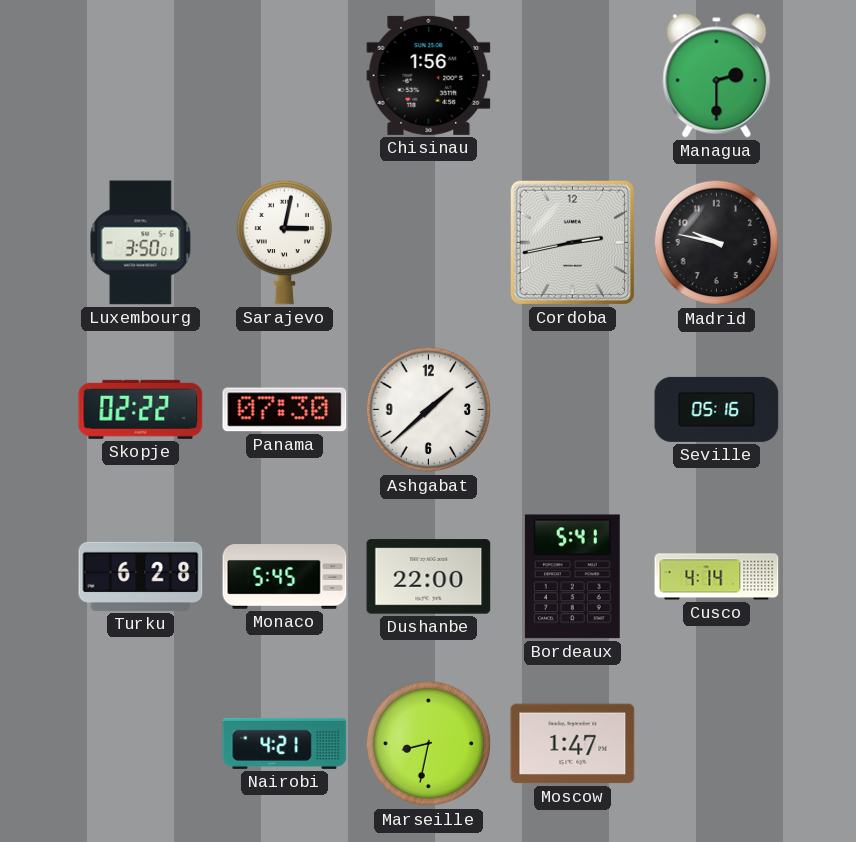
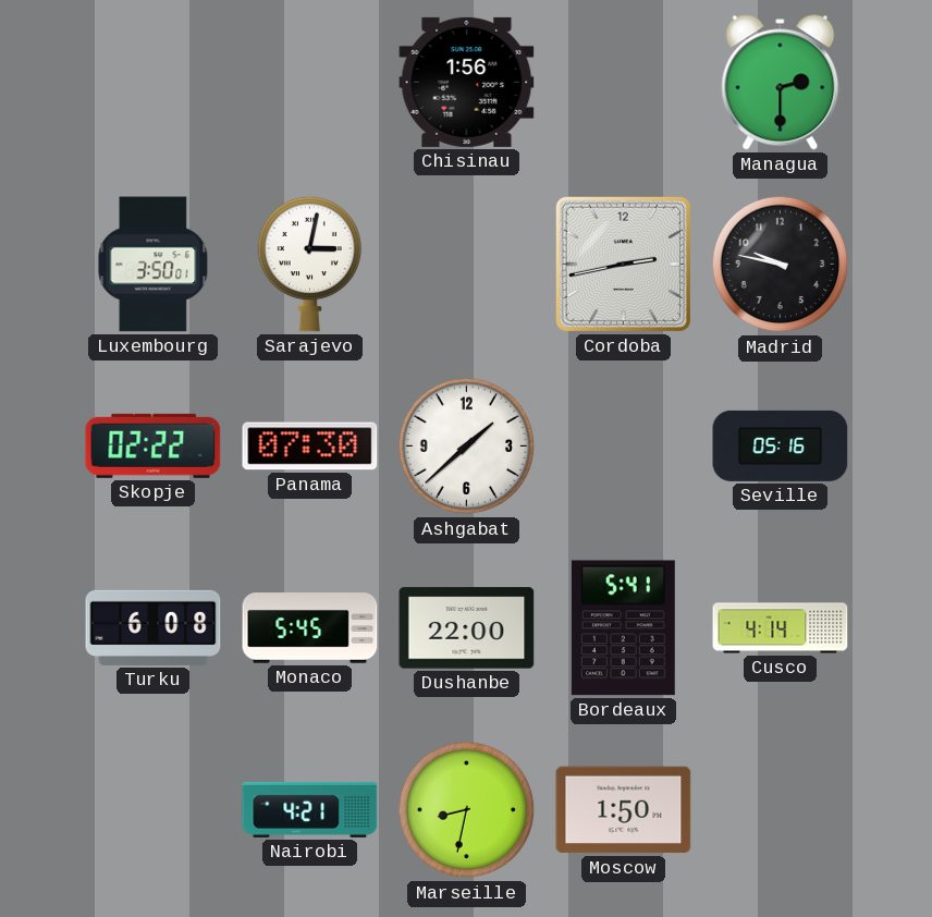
Turku: 6:28 -> 6:08
Moscow: 1:47 -> 1:50
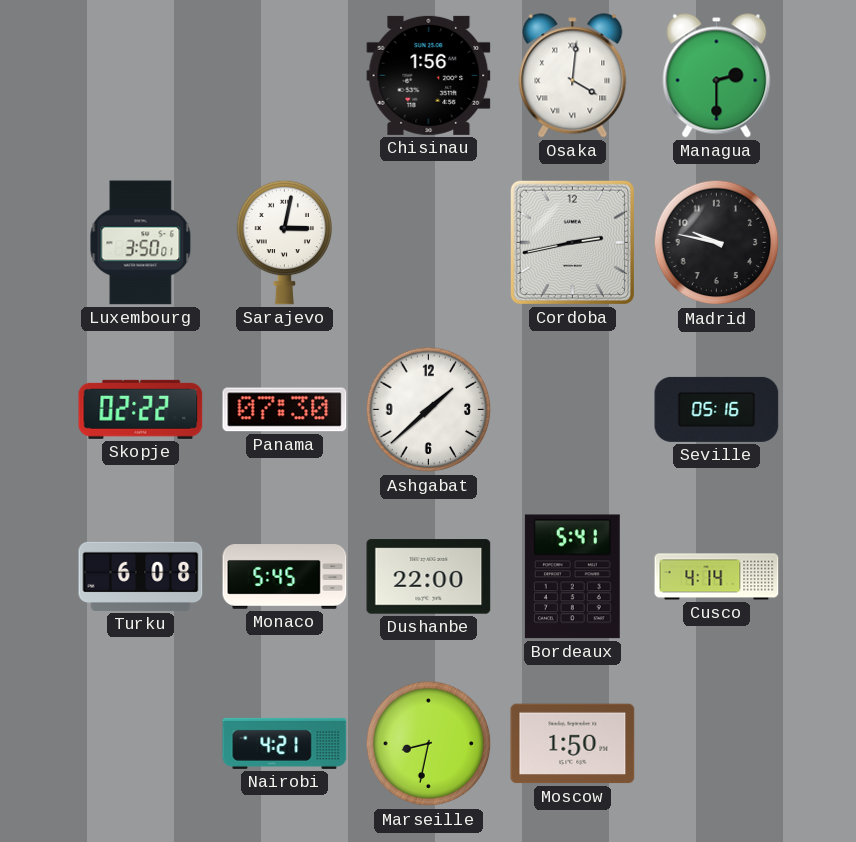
Osaka: none -> 4:01
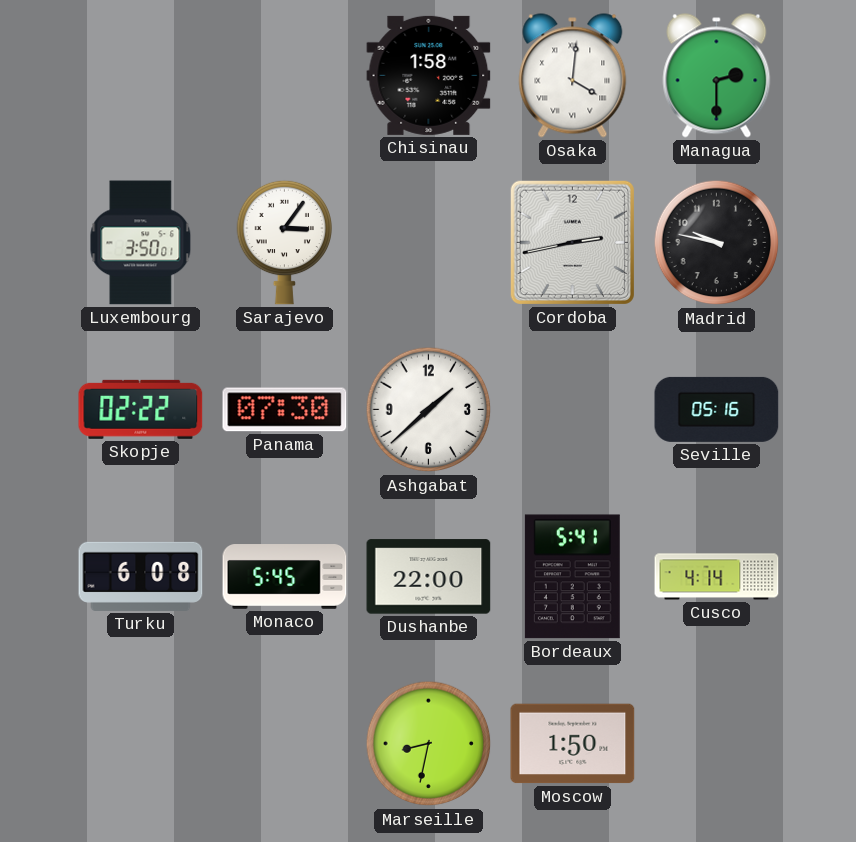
Chisinau: 1:56 -> 1:58
Sarajevo: 3:02 -> 3:06
Nairobi: 4:21 -> none
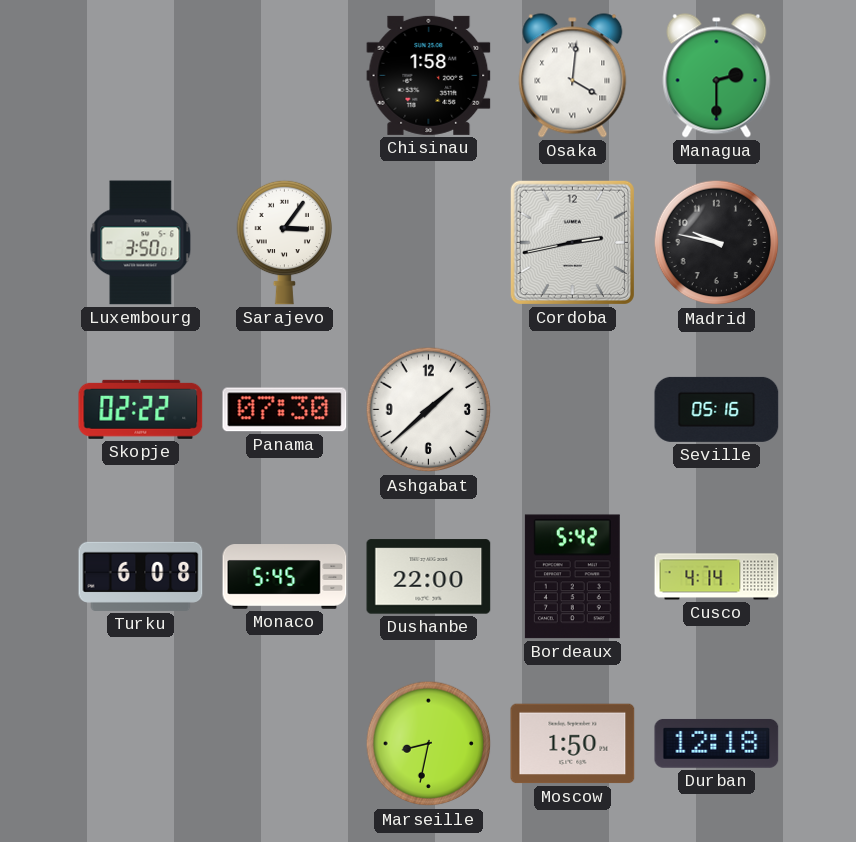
Bordeaux: 5:41 -> 5:42
Durban: none -> 12:18
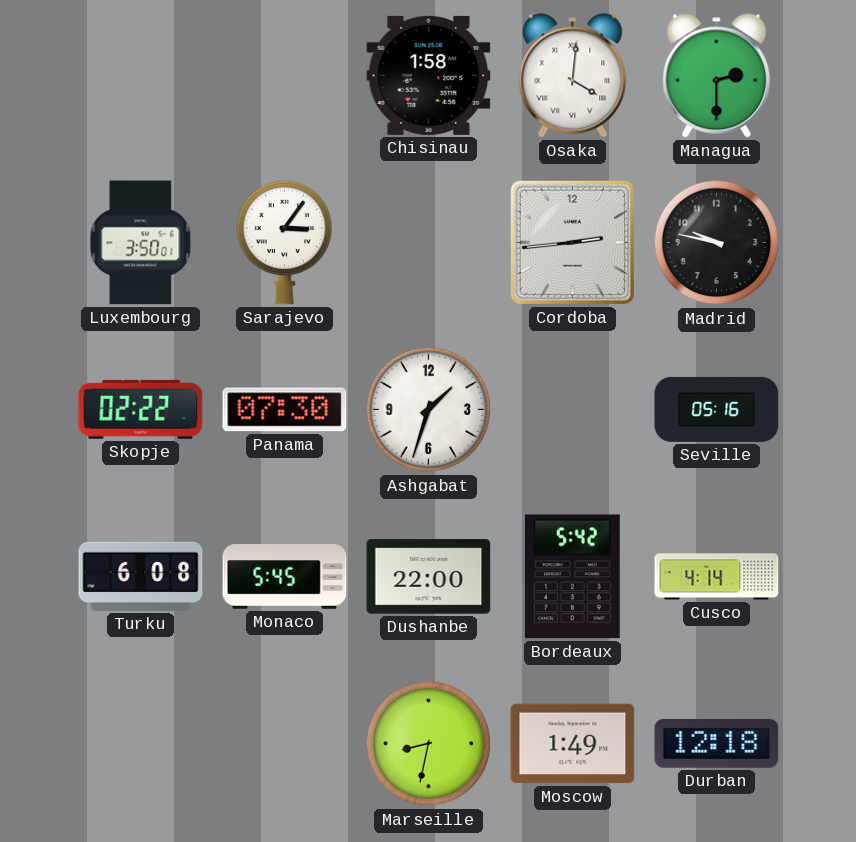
Cordoba: 2:43 -> 2:44
Ashgabat: 1:38 -> 1:33
Moscow: 1:50 -> 1:49
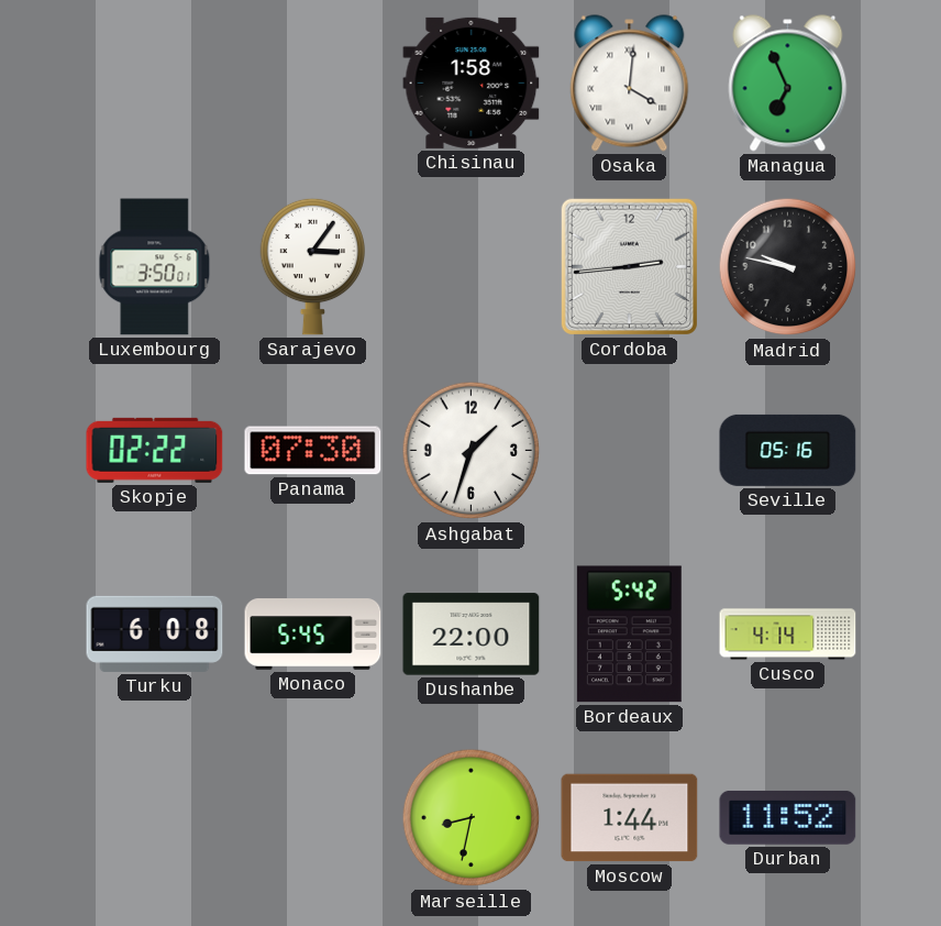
Managua: 2:30 -> 6:56
Moscow: 1:49 -> 1:44
Durban: 12:18 -> 11:52
